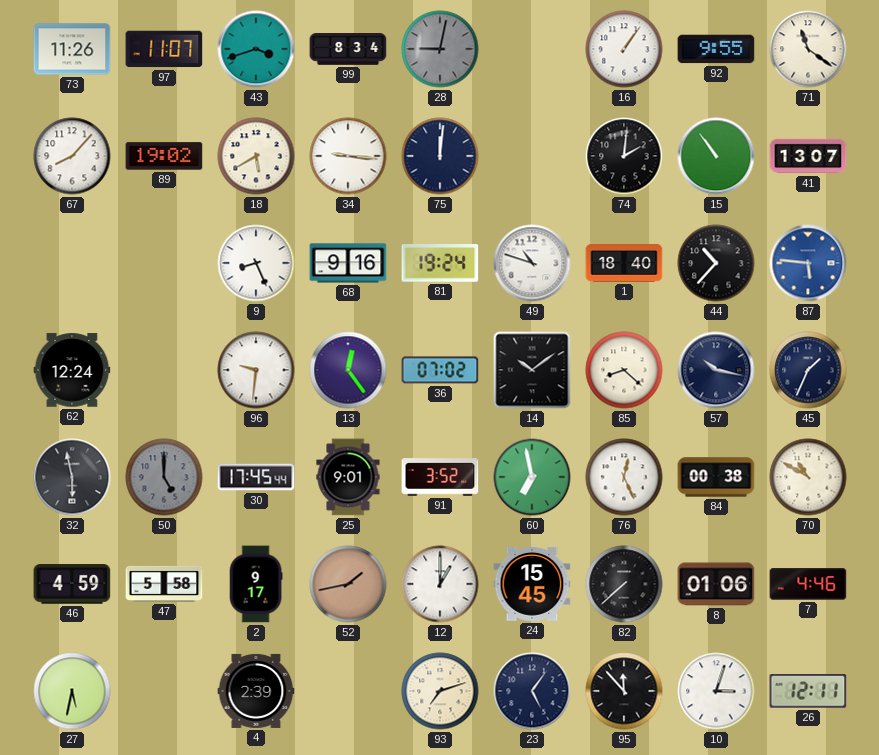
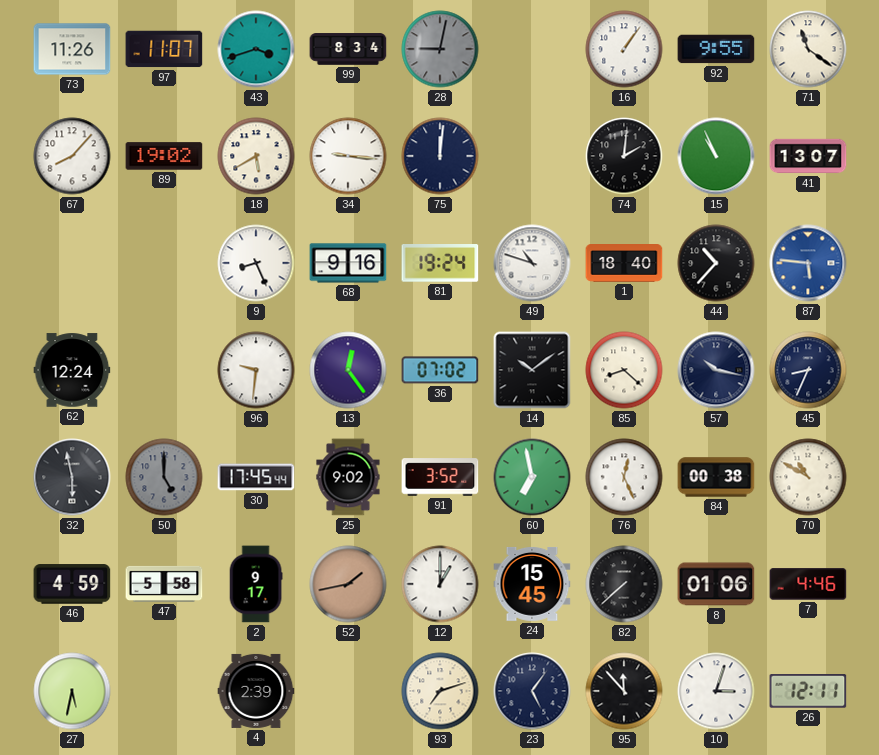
15: 10:54 -> 10:56
45: 1:34 -> 8:34
25: 9:01 -> 9:02
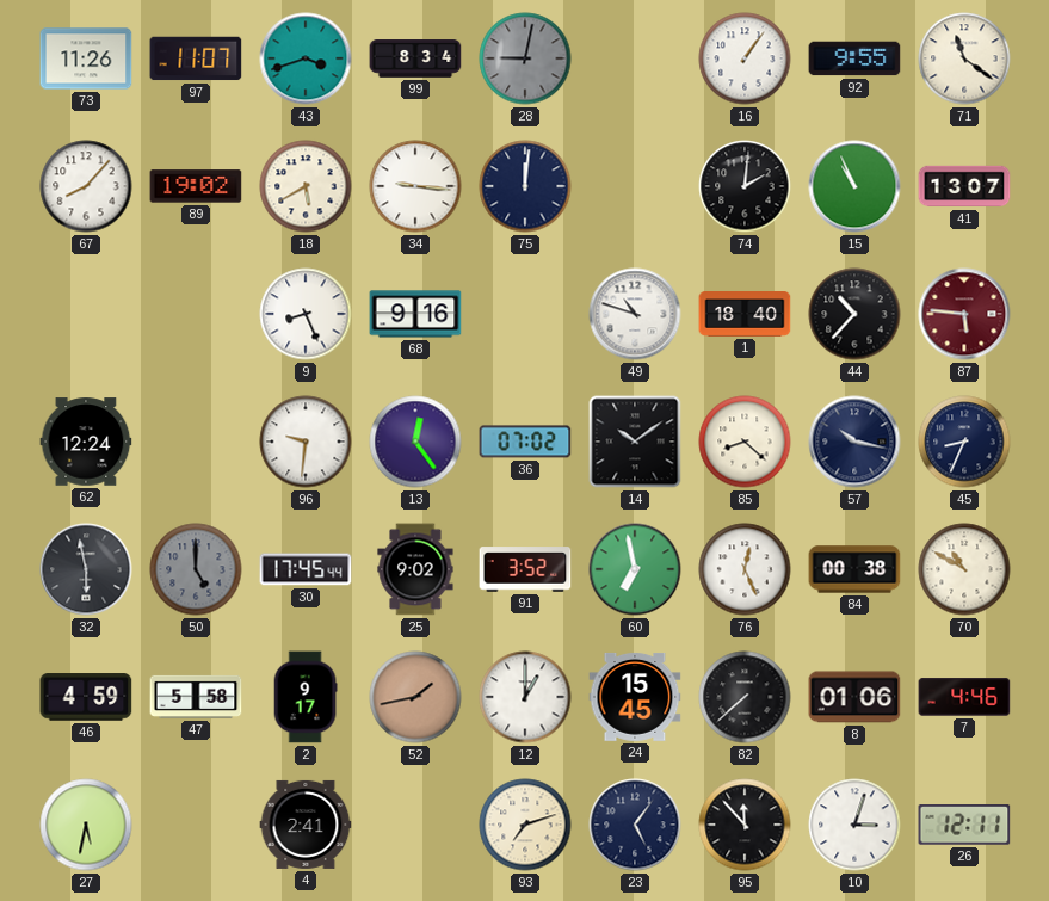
81: 19:24 -> none
87 dial: blue -> burgundy
4: 2:39 -> 2:41
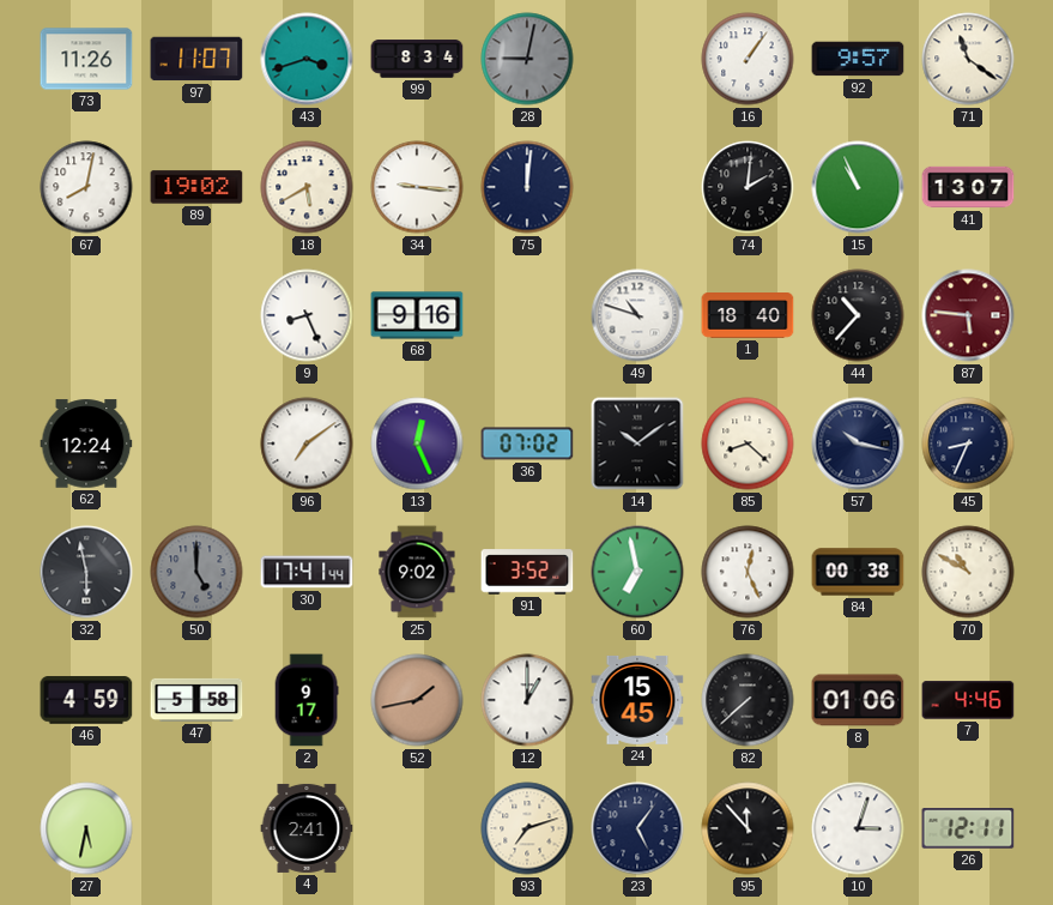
92: 9:55 -> 9:57
67: 8:07 -> 8:02
96: 9:31 -> 7:09
13: 12:24 -> 12:26
30: 17:45 -> 17:41
